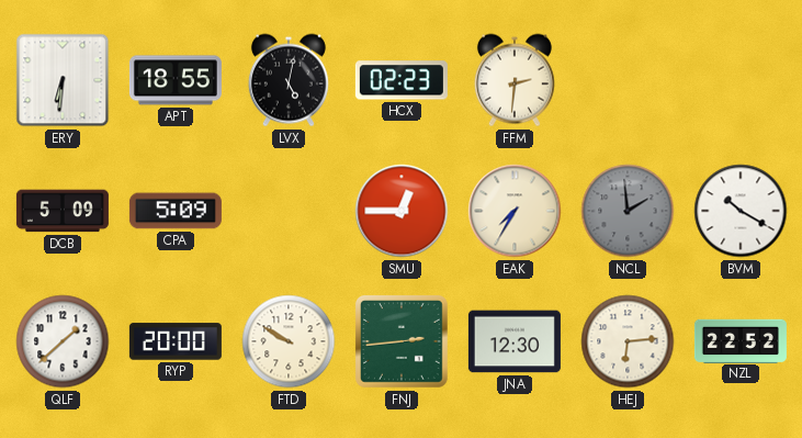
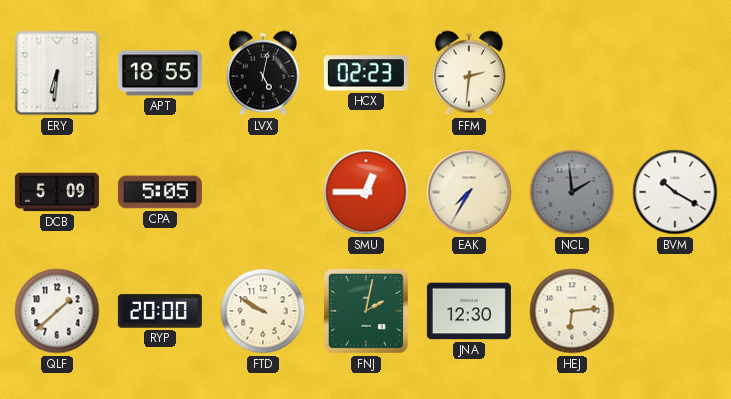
CPA: 5:09 -> 5:05
FNJ: 2:44 -> 2:02
NZL: 22:52 -> none
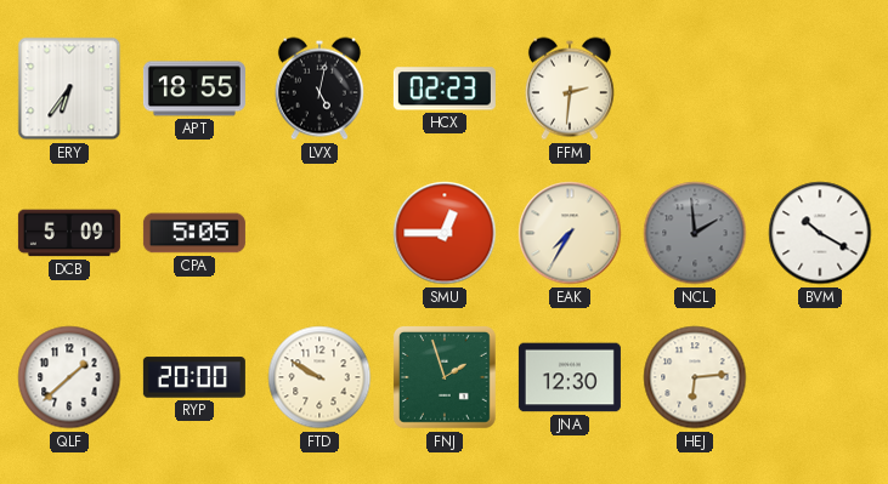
ERY: 6:31 -> 6:36
FNJ: 2:02 -> 1:57
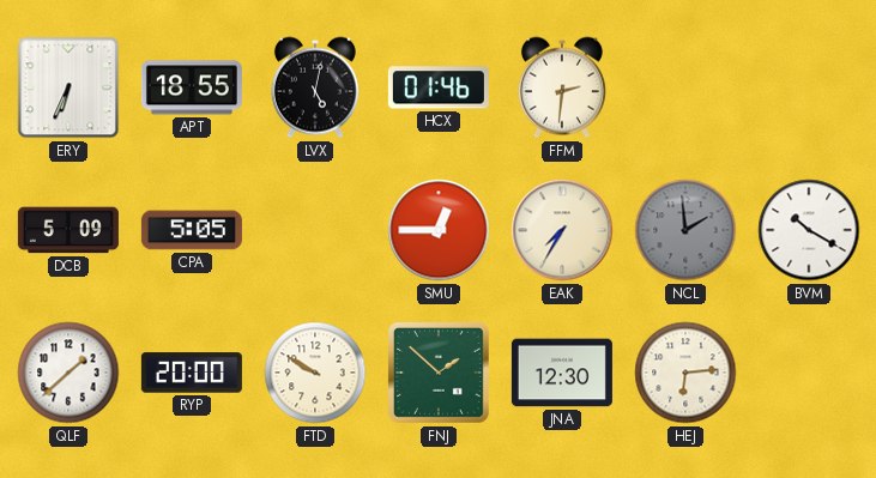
ERY: 6:36 -> 6:34
HCX: 02:23 -> 01:46
FNJ: 1:57 -> 1:52
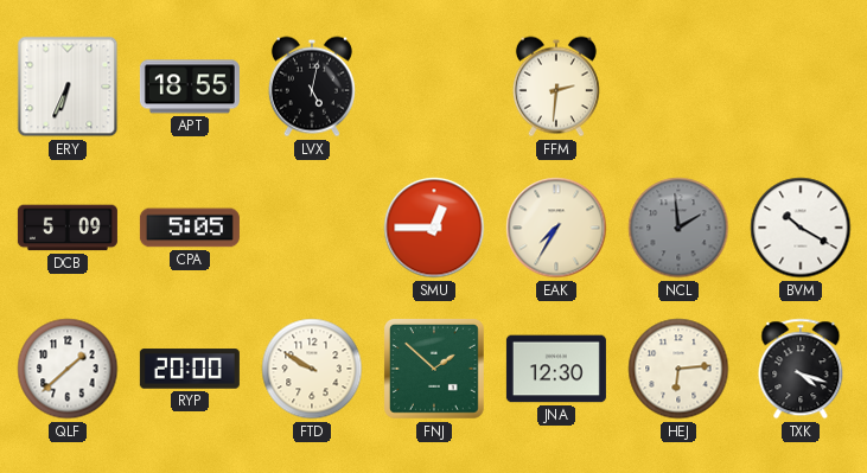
HCX: 01:46 -> none
TXK: none -> 4:18
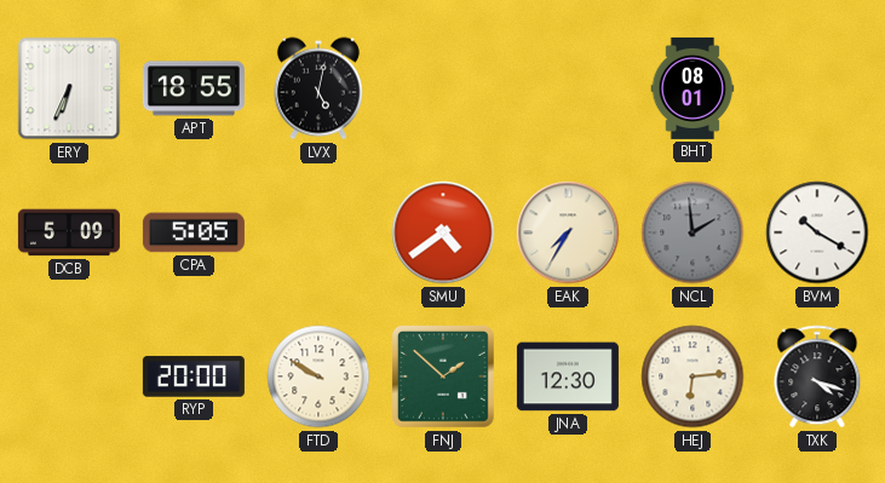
FFM: 2:31 -> none
BHT: none -> 08:01
SMU: 12:45 -> 4:39
QLF: 1:38 -> none
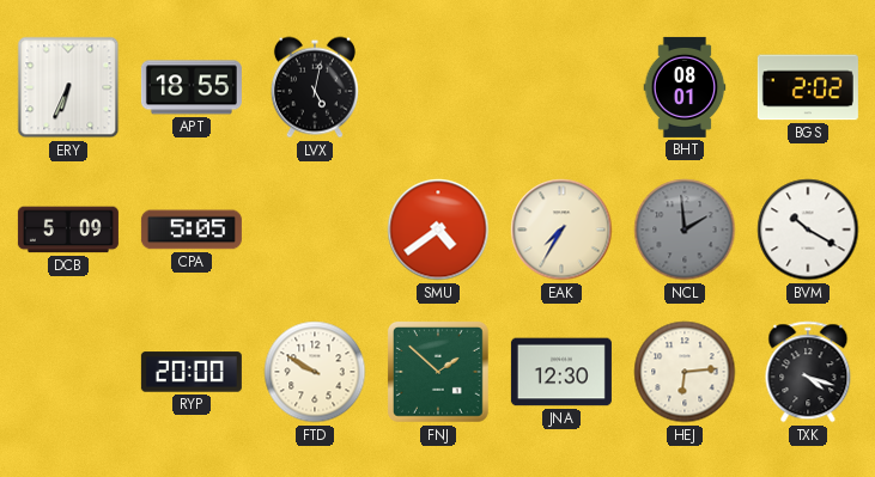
BGS: none -> 2:02
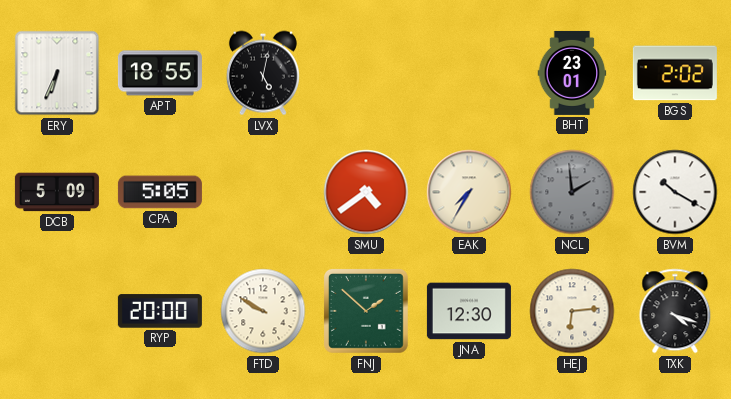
BHT: 08:01 -> 23:01
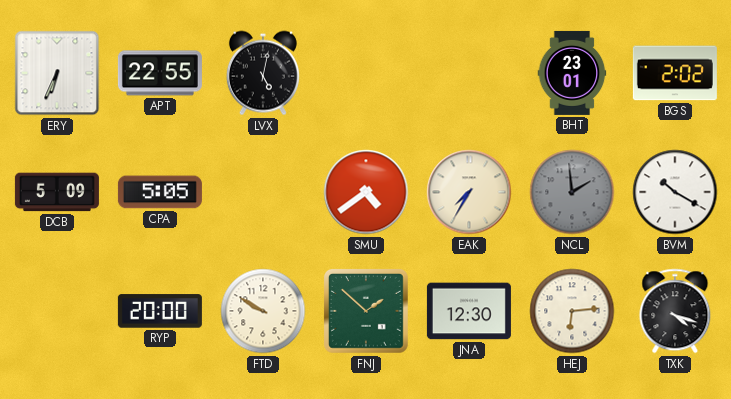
APT: 18:55 -> 22:55
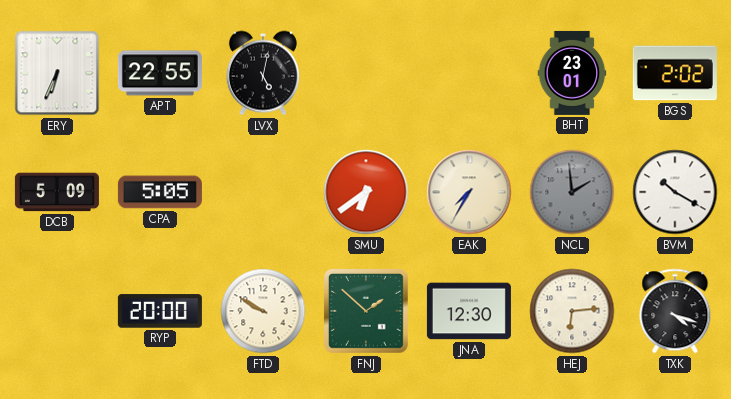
SMU: 4:39 -> 6:39
